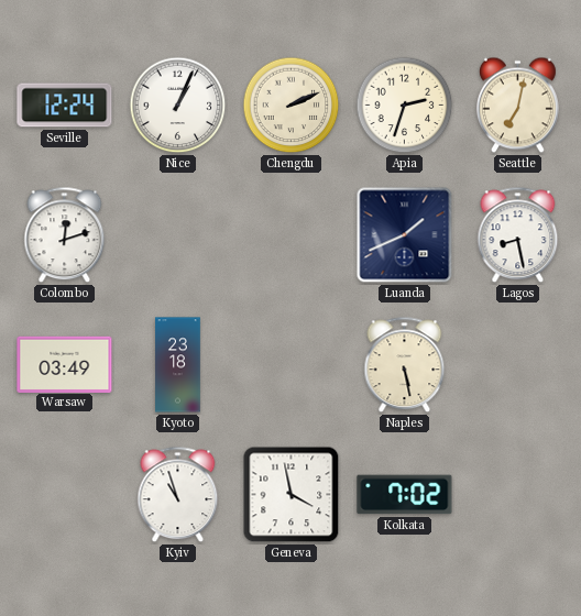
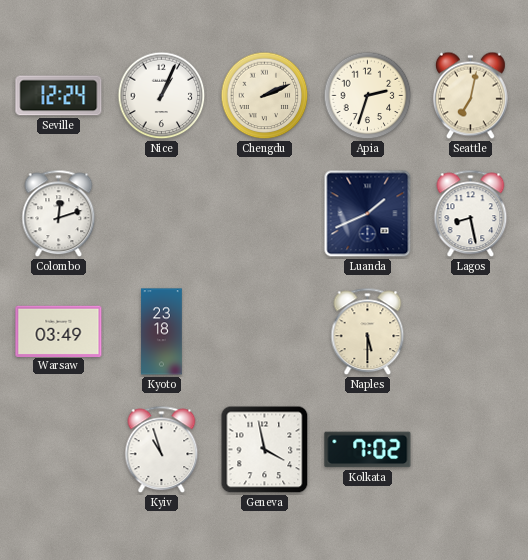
Naples: 5:28 -> 5:30
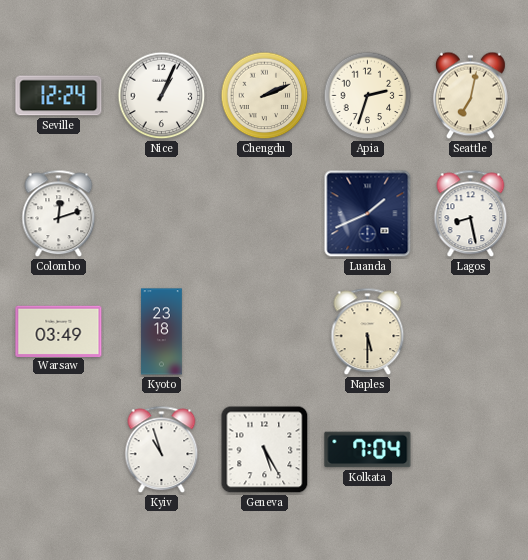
Geneva: 3:58 -> 5:25
Kolkata: 7:02 -> 7:04
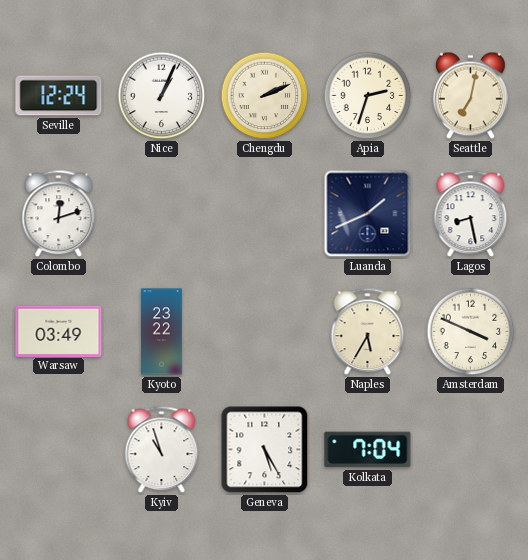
Kyoto: 23:18 -> 23:22
Naples: 5:30 -> 5:35
Amsterdam: none -> 3:49
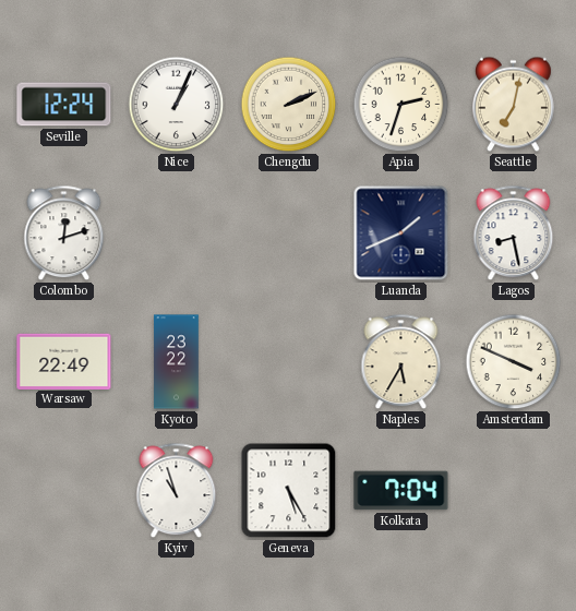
Warsaw: 03:49 -> 22:49
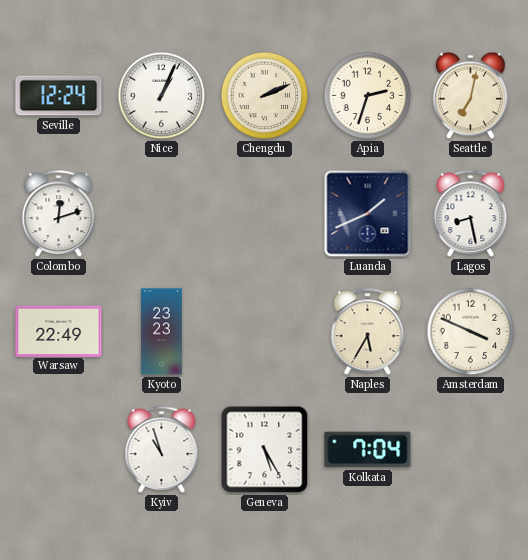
Kyoto: 23:22 -> 23:23
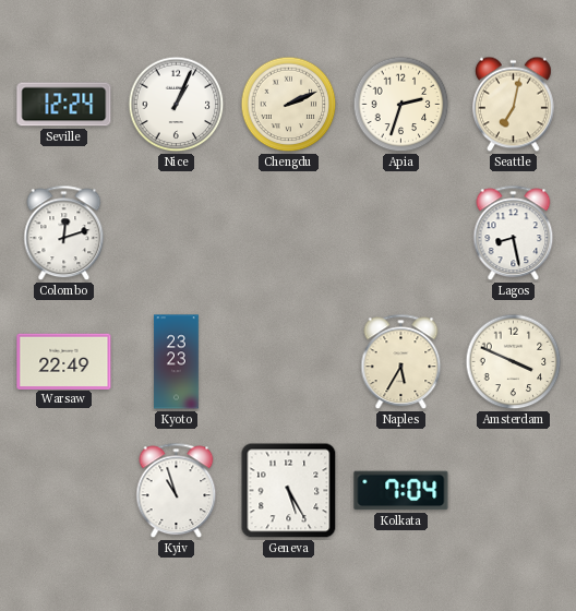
Luanda: 1:41 -> none
